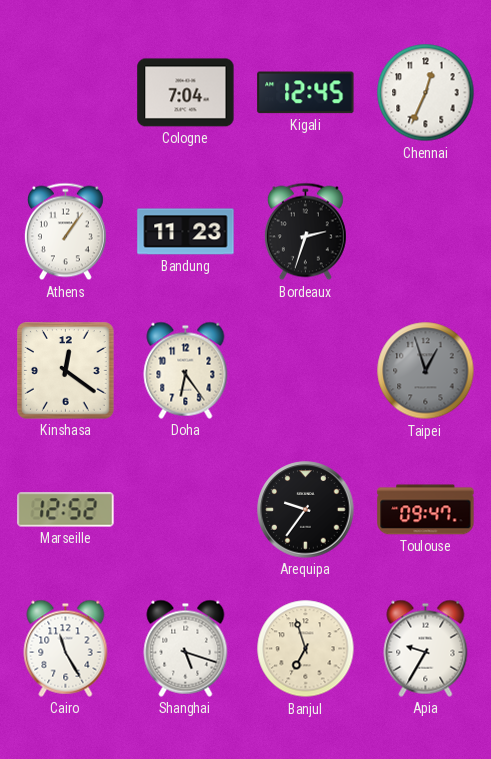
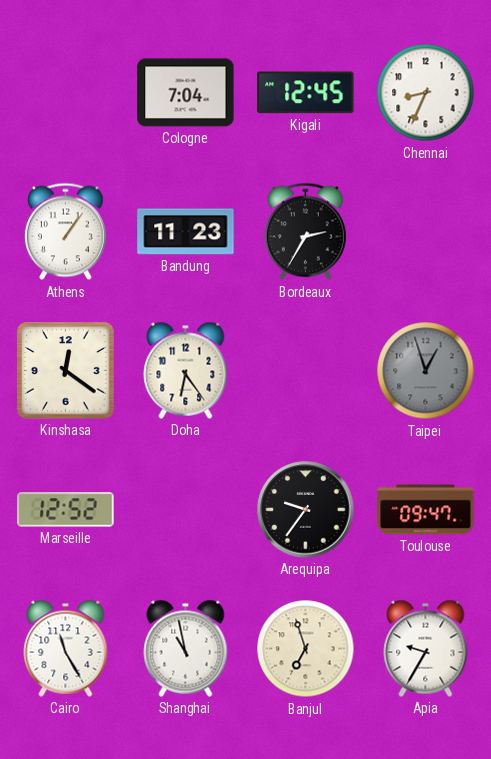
Chennai: 12:34 -> 8:34
Bordeaux: 2:33 -> 2:35
Shanghai: 5:18 -> 10:58
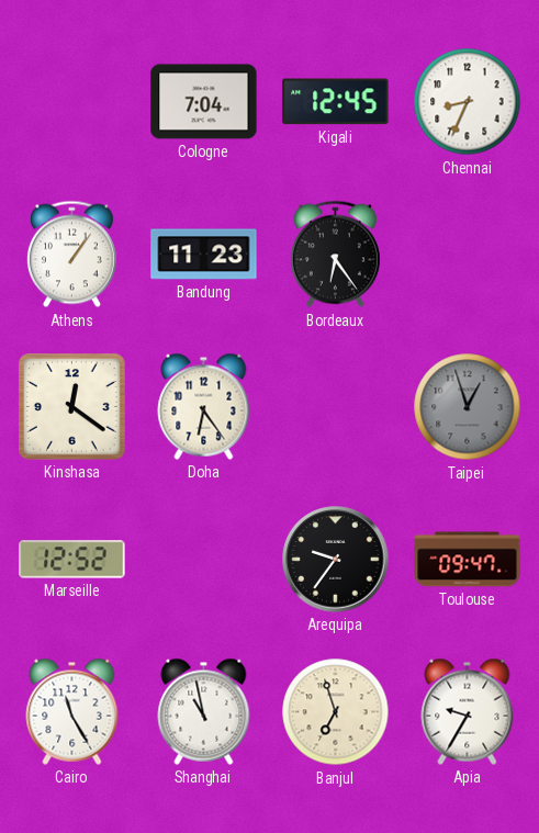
Bordeaux: 2:35 -> 6:24
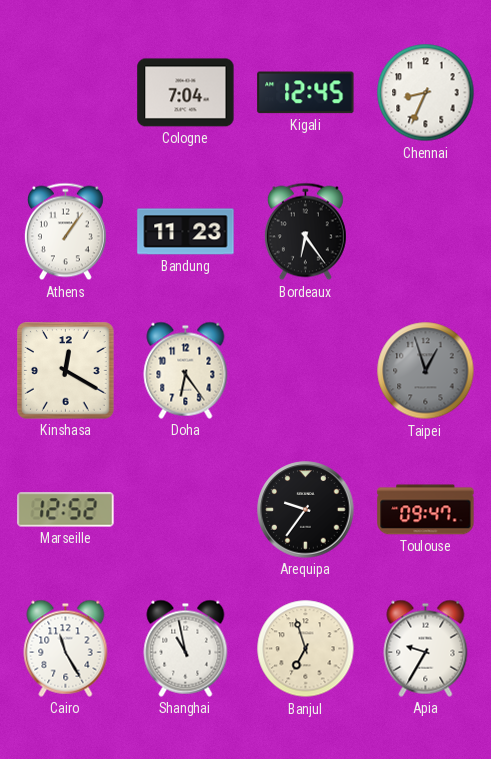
Kinshasa: 12:21 -> 12:20
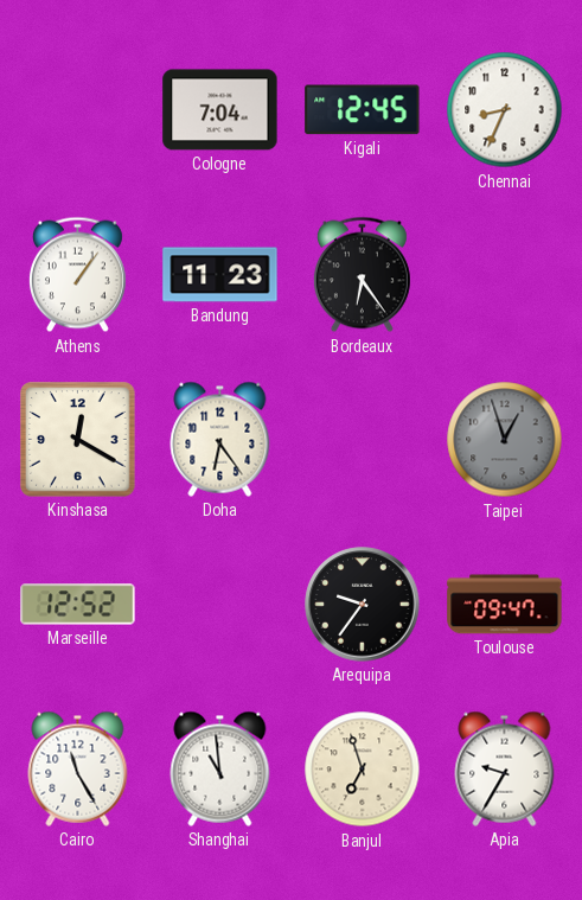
Shanghai: 10:58 -> 10:59
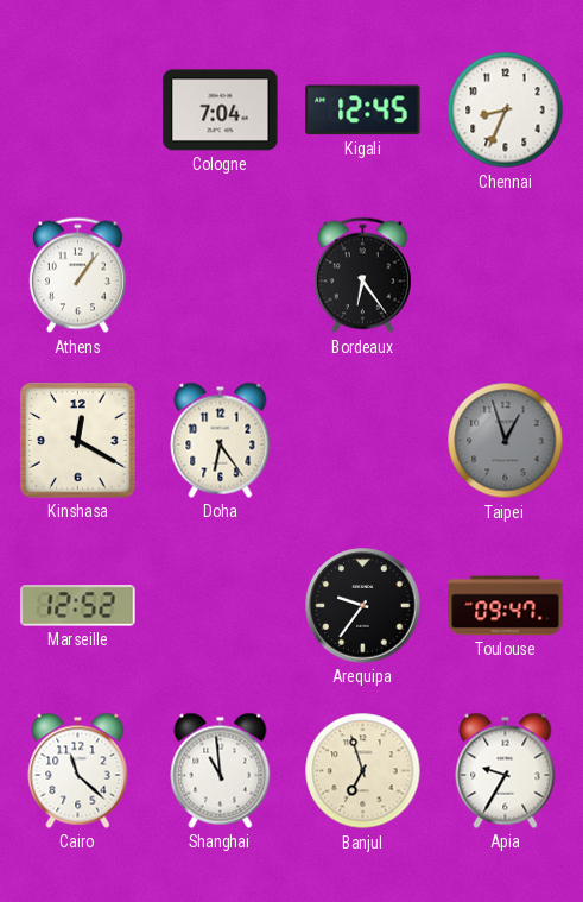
Bandung: 11:23 -> none
Cairo: 11:25 -> 11:22
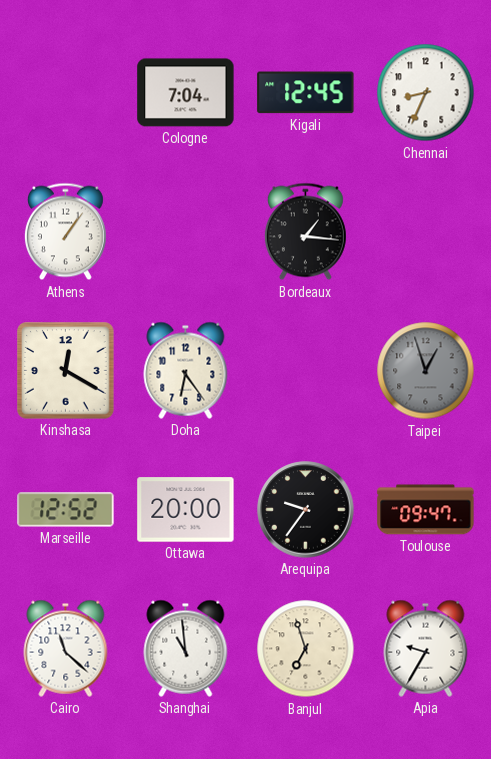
Bordeaux: 6:24 -> 1:16
Ottawa: none -> 20:00
